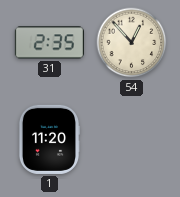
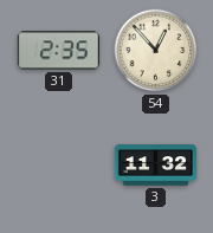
1: 11:20 -> none
3: none -> 11:32
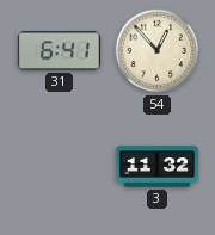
31: 2:35 -> 6:41
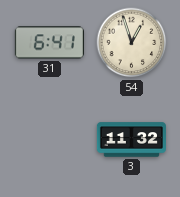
54: 12:53 -> 12:57
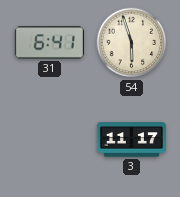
54: 12:57 -> 5:57
3: 11:32 -> 11:17
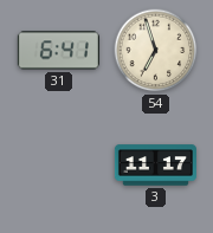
54: 5:57 -> 6:57
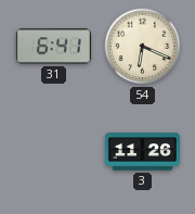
54: 6:57 -> 6:19
3: 11:17 -> 11:26
